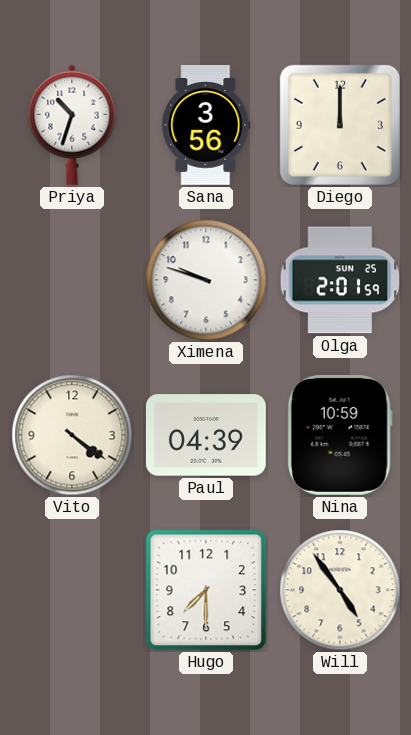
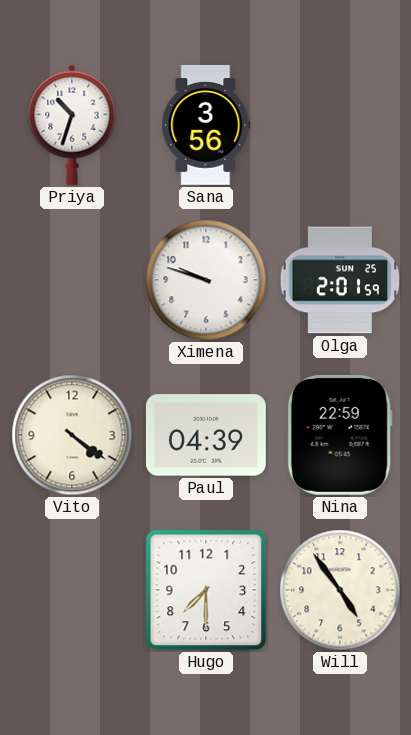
Diego: 12:00 -> none
Nina: 10:59 -> 22:59
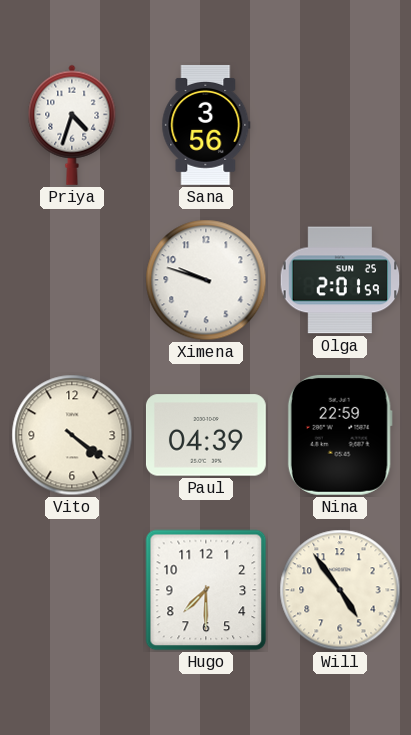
Priya: 10:33 -> 4:33
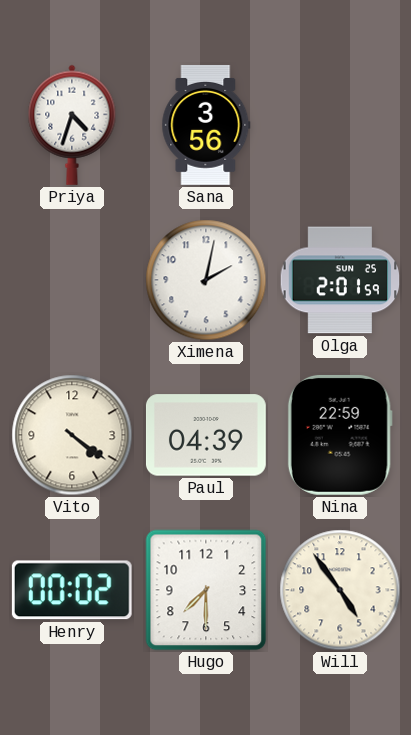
Ximena: 9:48 -> 2:02
Henry: none -> 00:02
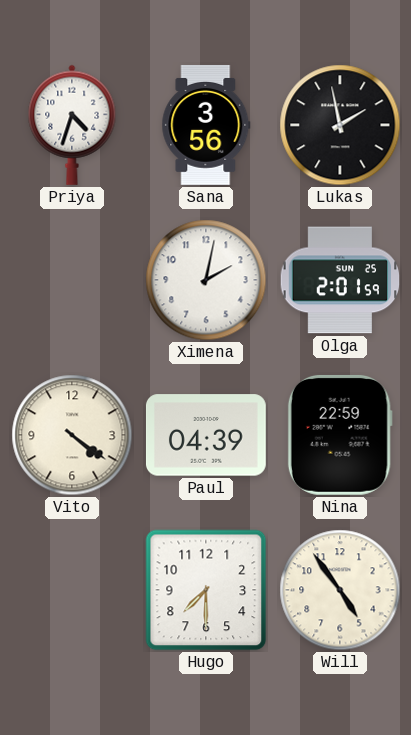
Lukas: none -> 1:58
Henry: 00:02 -> none
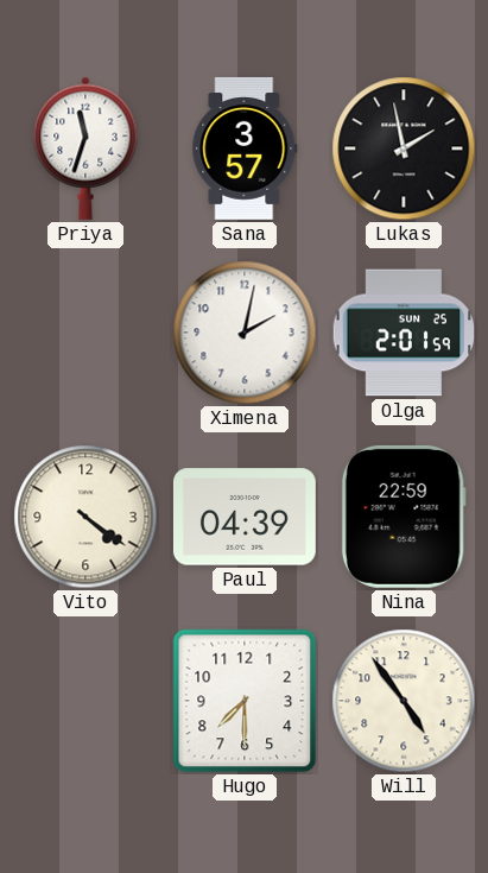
Priya: 4:33 -> 11:33
Sana: 3:56 -> 3:57
